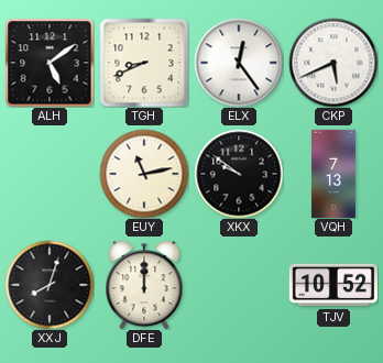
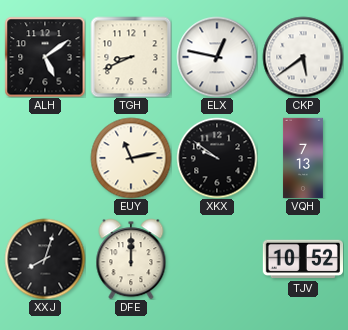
ELX: 12:24 -> 12:47
CKP: 5:41 -> 5:39
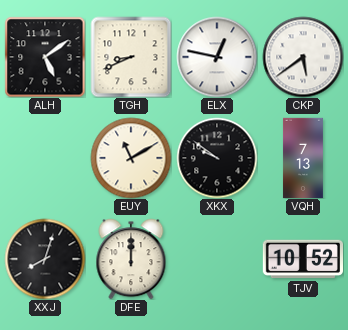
EUY: 11:13 -> 11:10
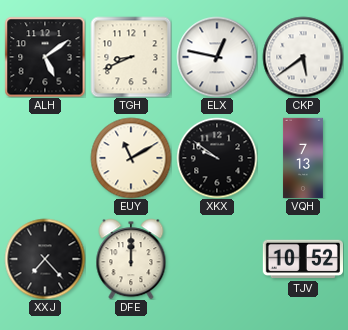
XXJ: 8:03 -> 7:23
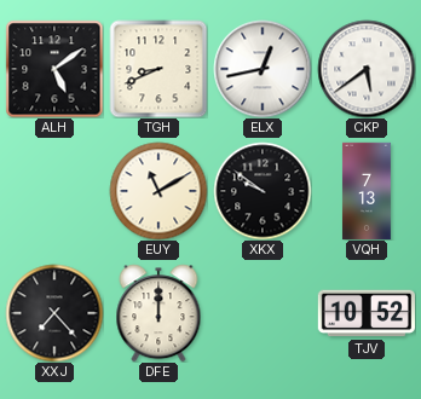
ELX: 12:47 -> 12:43
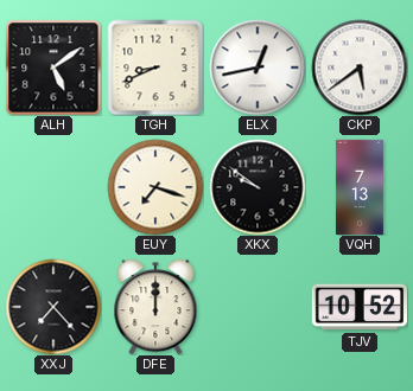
EUY: 11:10 -> 7:18
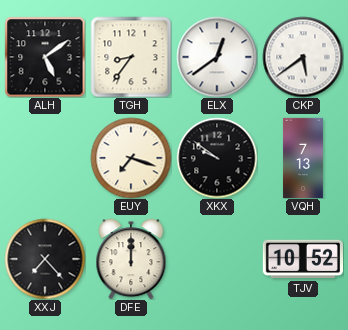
TGH: 8:41 -> 8:36
ELX: 12:43 -> 12:39
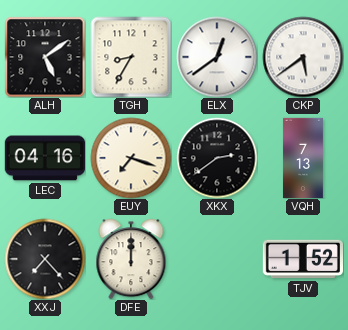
TGH: 8:36 -> 8:35
LEC: none -> 04:16
XKX: 9:51 -> 2:39
TJV: 10:52 -> 1:52
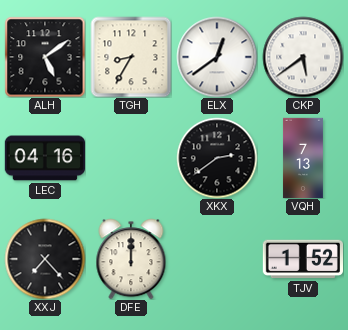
EUY: 7:18 -> none
